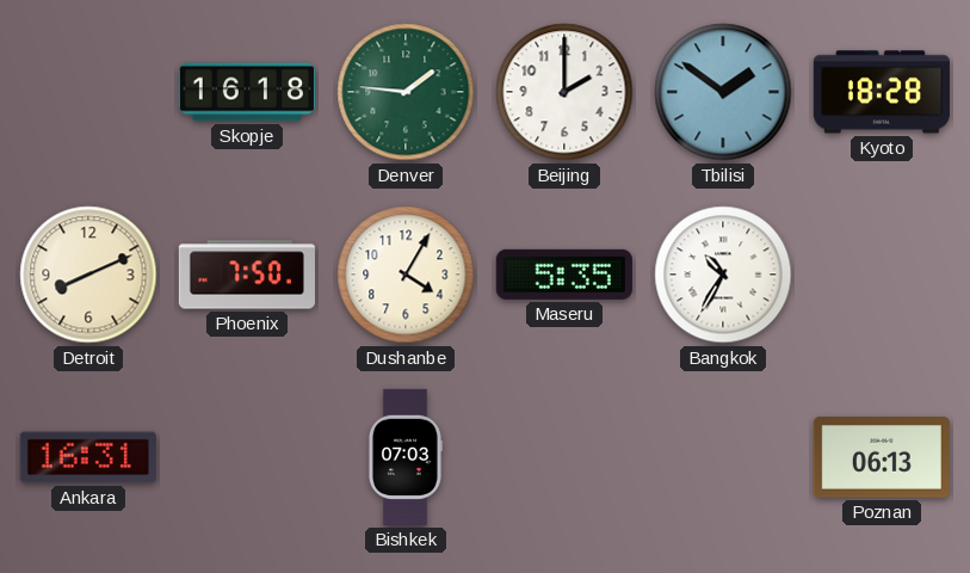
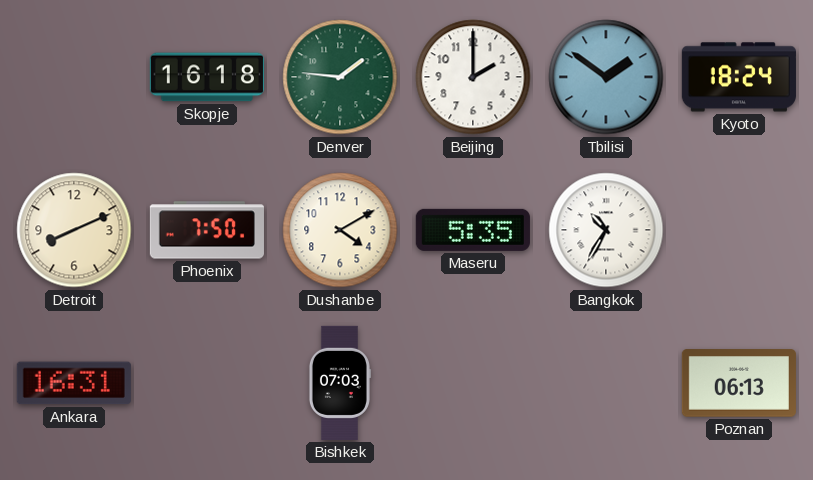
Kyoto: 18:28 -> 18:24
Dushanbe: 4:05 -> 4:10
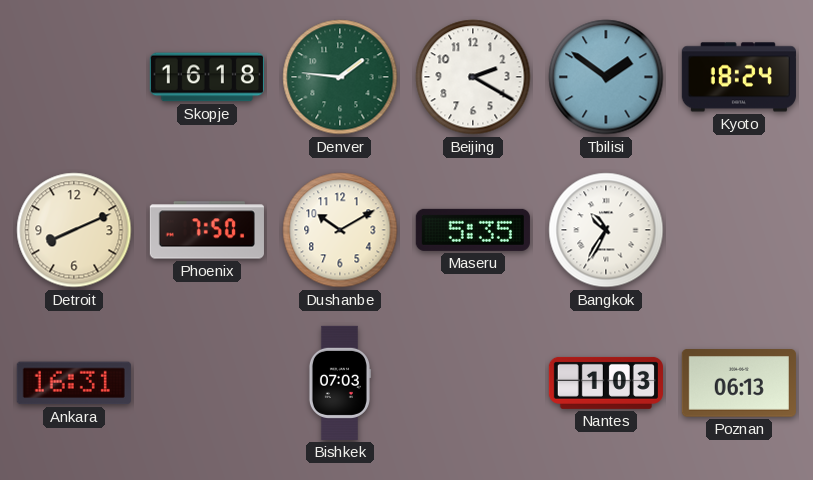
Beijing: 2:00 -> 2:20
Dushanbe: 4:10 -> 10:10
Nantes: none -> 1:03
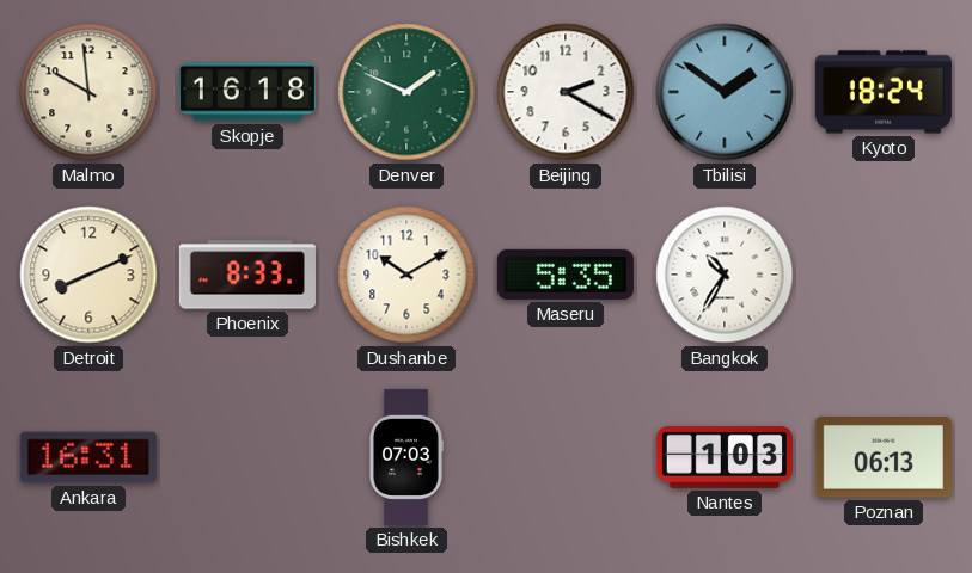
Malmo: none -> 9:59
Denver: 1:46 -> 1:49
Phoenix: 7:50 -> 8:33
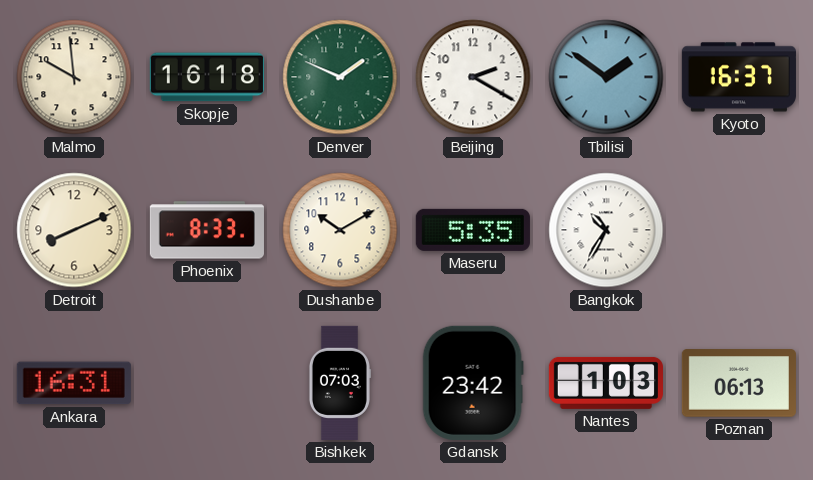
Kyoto: 18:24 -> 16:37
Gdansk: none -> 23:42
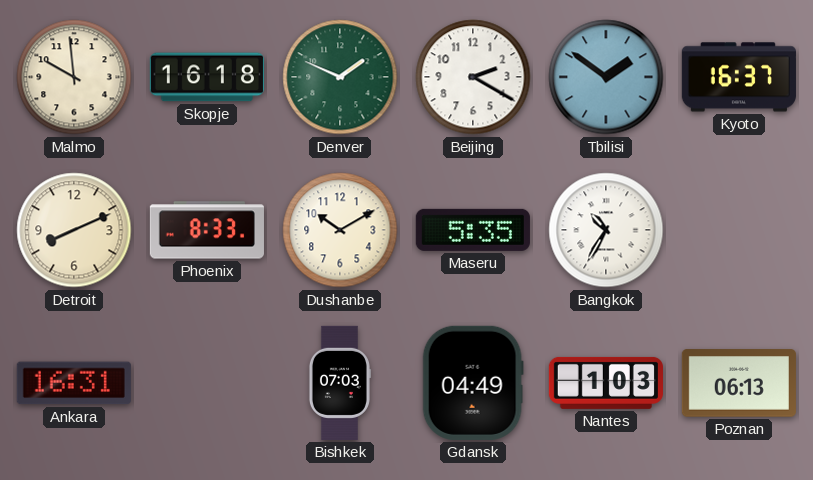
Gdansk: 23:42 -> 04:49
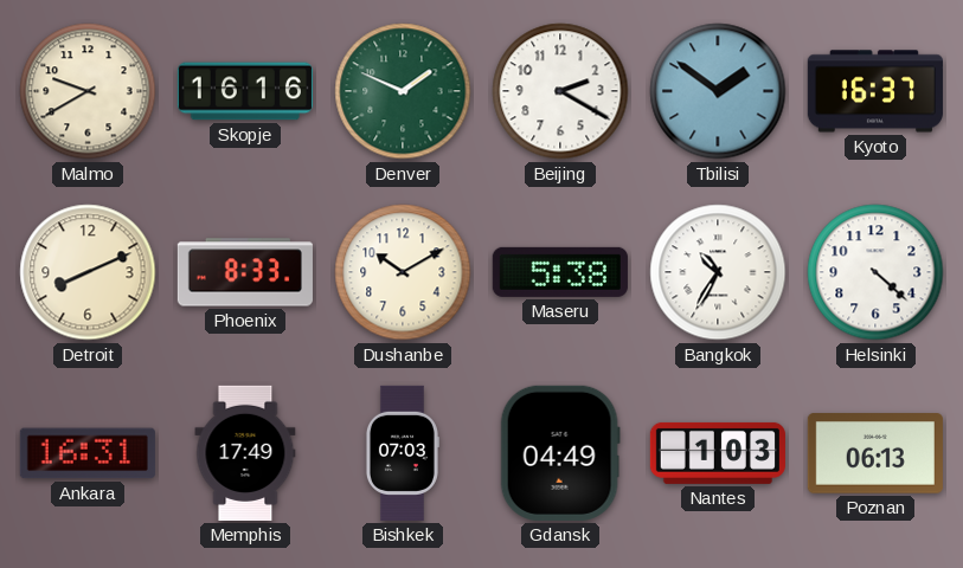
Malmo: 9:59 -> 9:40
Skopje: 16:18 -> 16:16
Maseru: 5:35 -> 5:38
Helsinki: none -> 4:22
Memphis: none -> 17:49
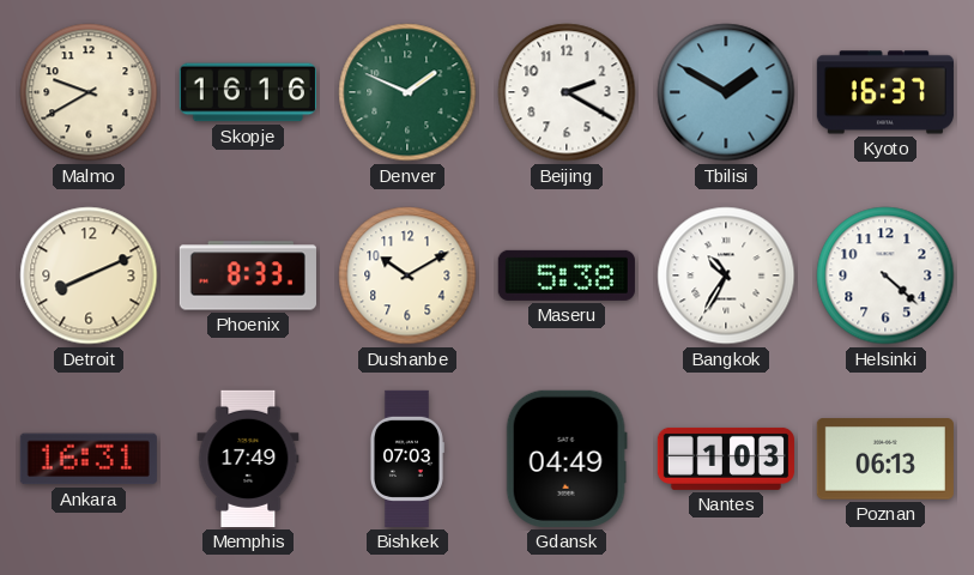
Tbilisi: 1:51 -> 1:50
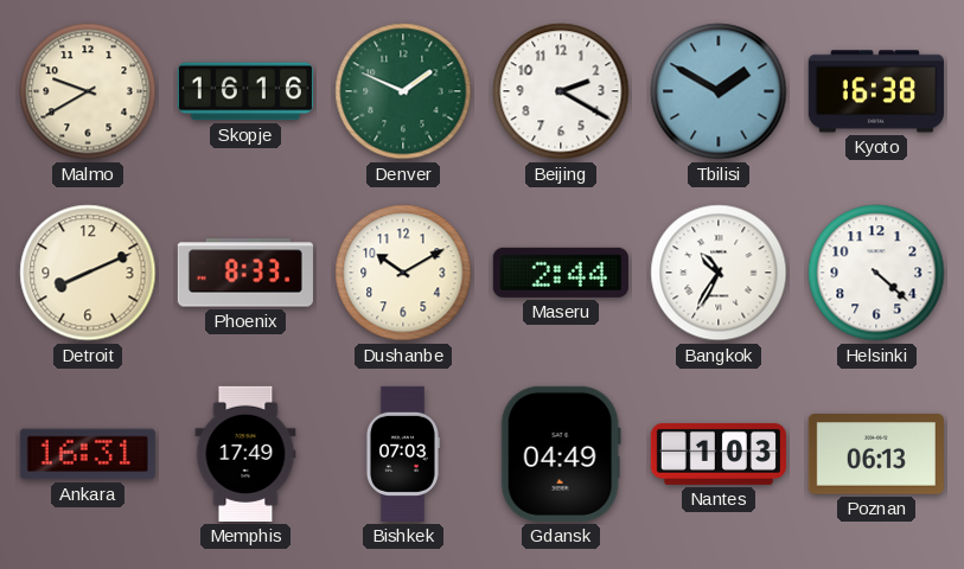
Kyoto: 16:37 -> 16:38
Maseru: 5:38 -> 2:44
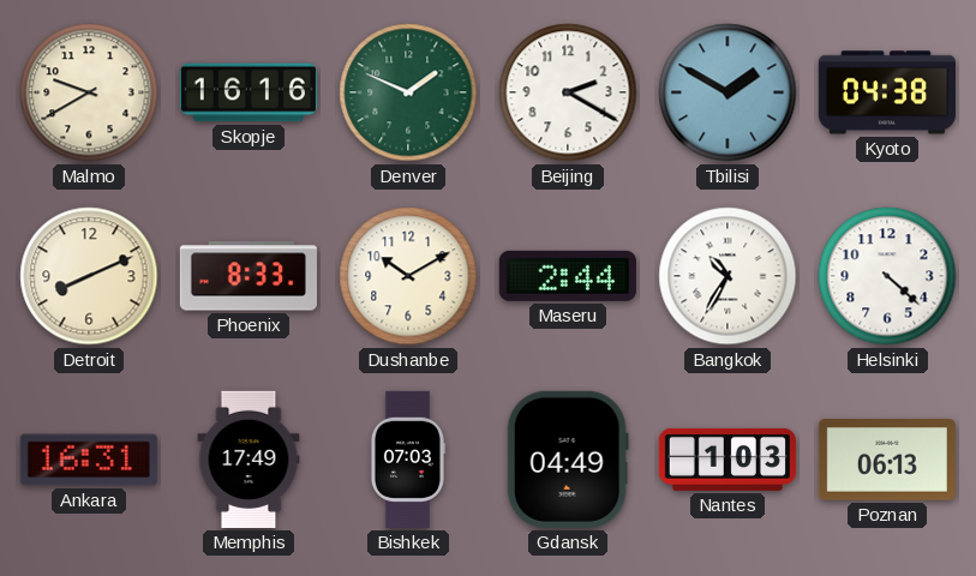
Kyoto: 16:38 -> 04:38
